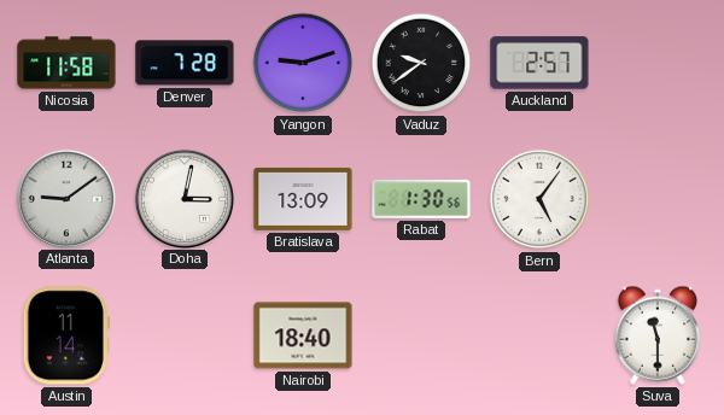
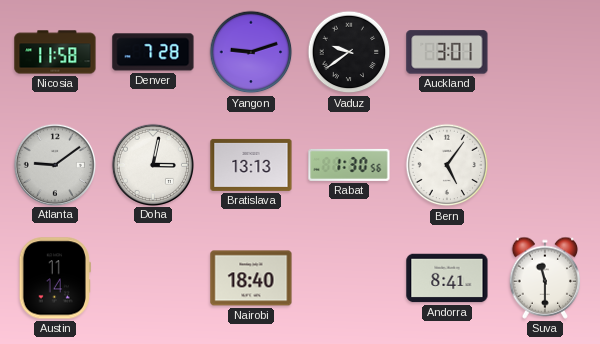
Auckland: 2:57 -> 3:01
Bratislava: 13:09 -> 13:13
Andorra: none -> 8:41
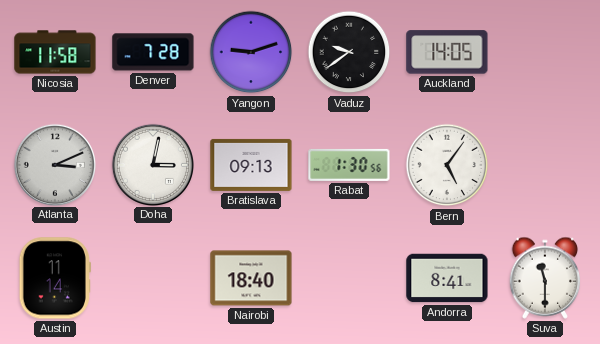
Auckland: 3:01 -> 14:05
Atlanta: 9:09 -> 3:11
Bratislava: 13:13 -> 09:13
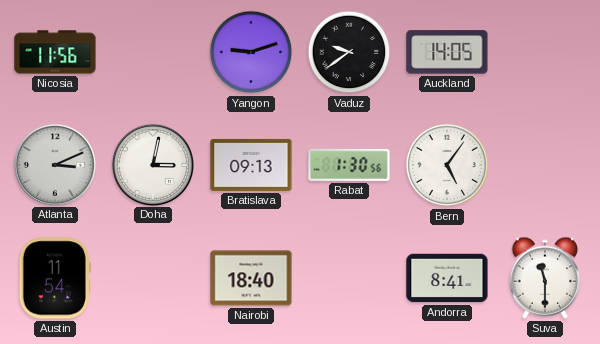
Nicosia: 11:58 -> 11:56
Denver: 7:28 -> none
Austin: 11:14 -> 11:54
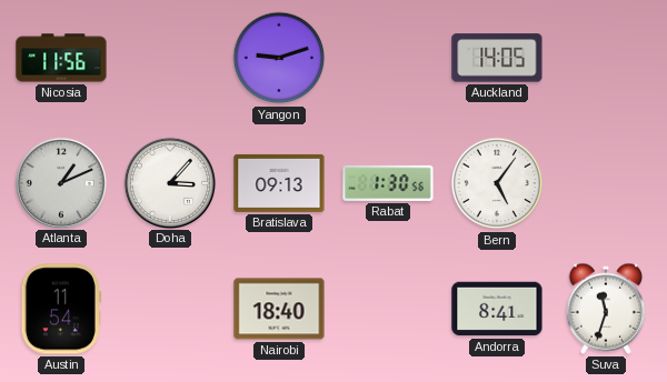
Vaduz: 9:39 -> none
Atlanta: 3:11 -> 1:11
Doha: 3:02 -> 3:07
Suva: 11:30 -> 11:33
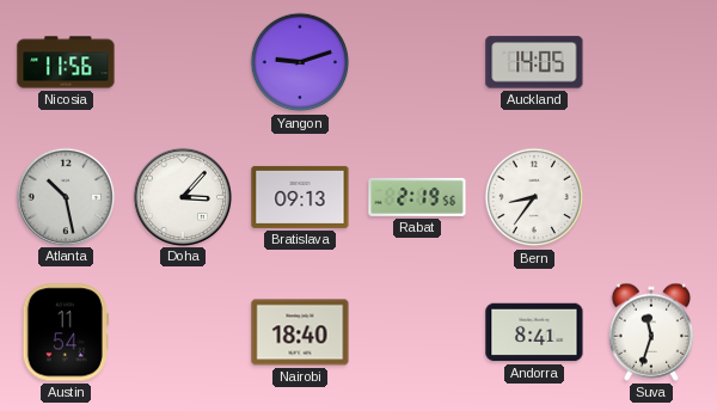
Atlanta: 1:11 -> 10:28
Rabat: 1:30 -> 2:19
Bern: 5:06 -> 8:36
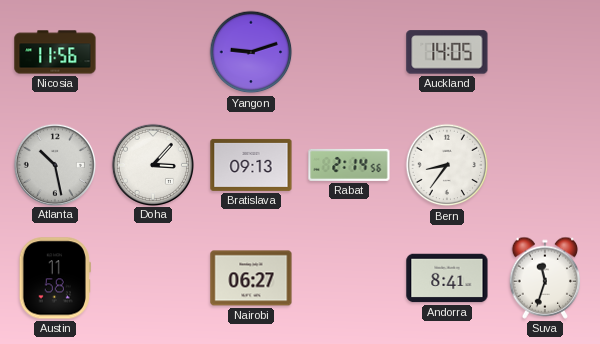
Rabat: 2:19 -> 2:14
Austin: 11:54 -> 11:58
Nairobi: 18:40 -> 06:27
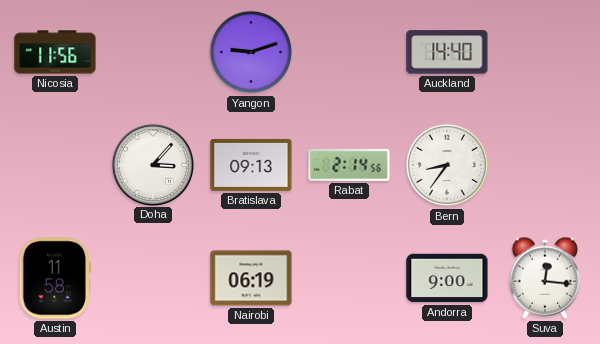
Auckland: 14:05 -> 14:40
Atlanta: 10:28 -> none
Nairobi: 06:27 -> 06:19
Andorra: 8:41 -> 9:00
Suva: 11:33 -> 12:16
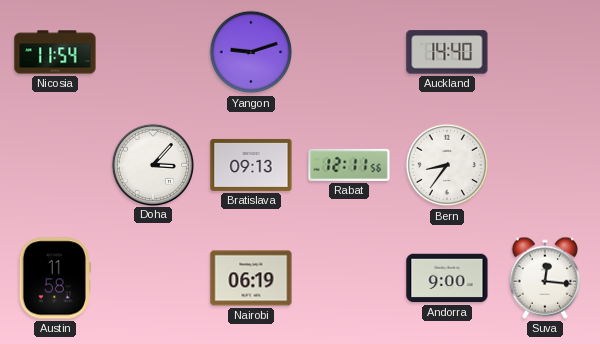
Nicosia: 11:56 -> 11:54
Rabat: 2:14 -> 12:11
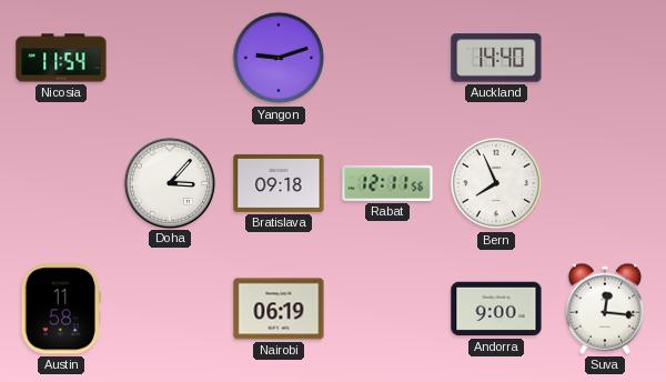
Bratislava: 09:13 -> 09:18
Bern: 8:36 -> 7:56
